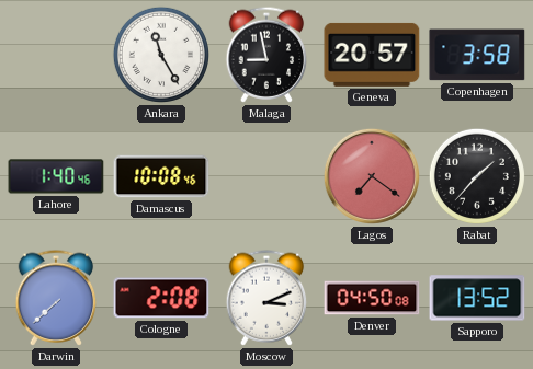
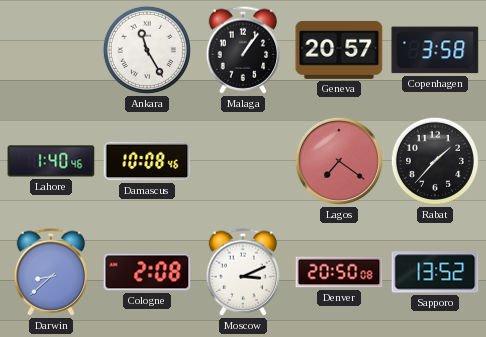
Malaga: 8:58 -> 1:06
Darwin: 7:38 -> 8:38
Denver: 04:50 -> 20:50
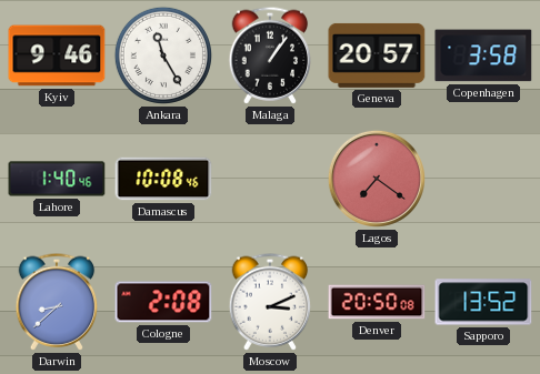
Kyiv: none -> 9:46
Rabat: 1:37 -> none
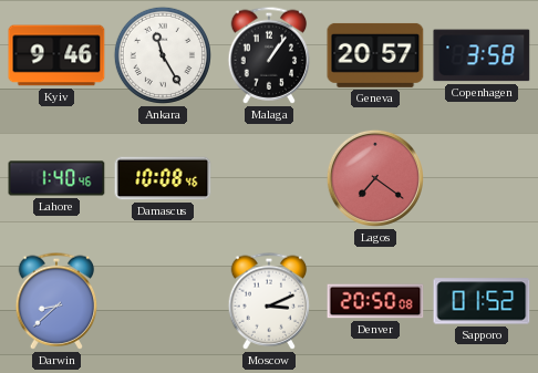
Cologne: 2:08 -> none
Sapporo: 13:52 -> 01:52
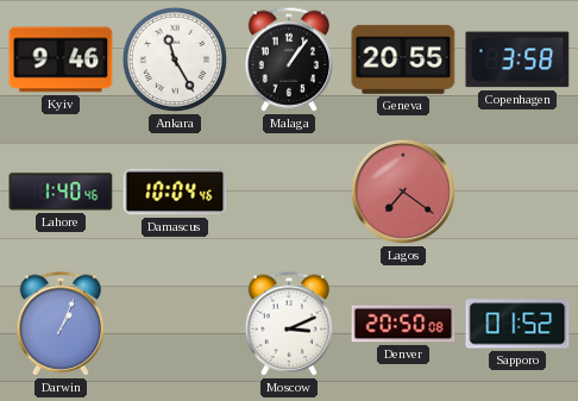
Geneva: 20:57 -> 20:55
Damascus: 10:08 -> 10:04
Darwin: 8:38 -> 1:04
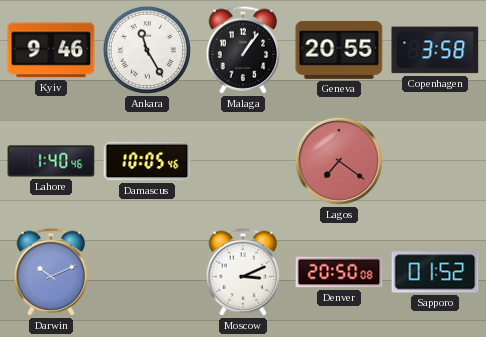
Damascus: 10:04 -> 10:05
Darwin: 1:04 -> 10:11
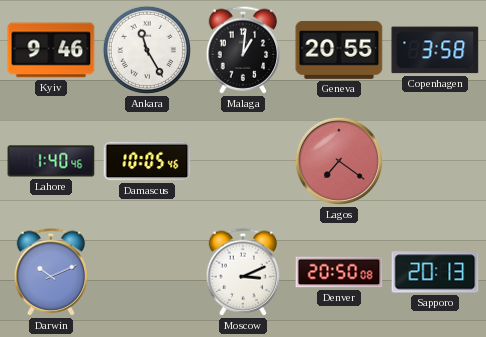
Malaga: 1:06 -> 1:01
Sapporo: 01:52 -> 20:13
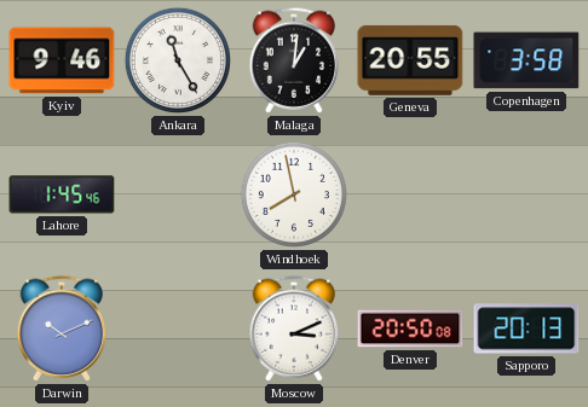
Lahore: 1:40 -> 1:45
Damascus: 10:05 -> none
Windhoek: none -> 7:58
Lagos: 7:21 -> none
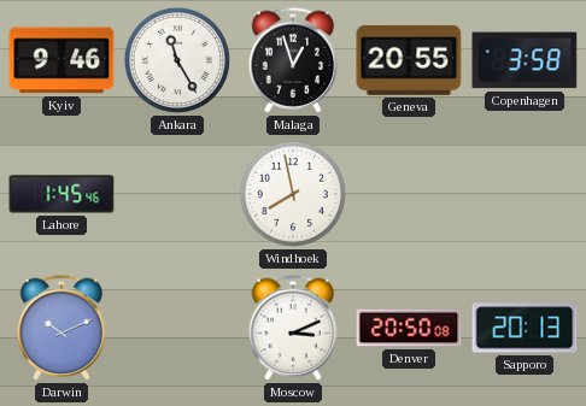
Malaga: 1:01 -> 12:57
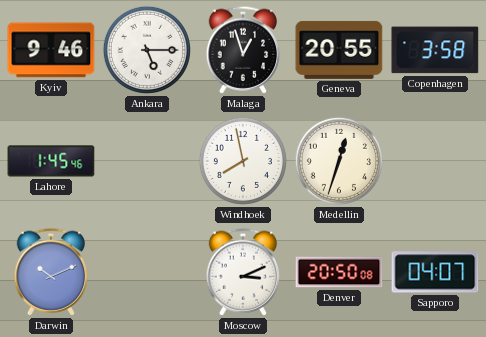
Ankara: 11:25 -> 5:15
Medellin: none -> 12:33
Sapporo: 20:13 -> 04:07
